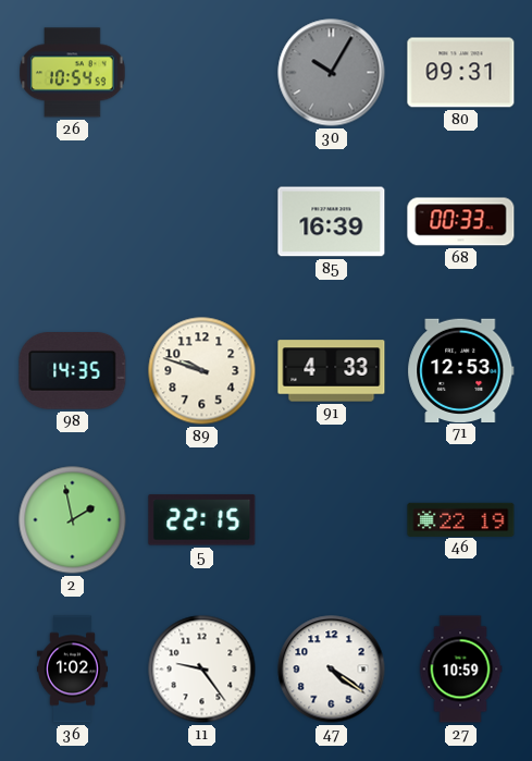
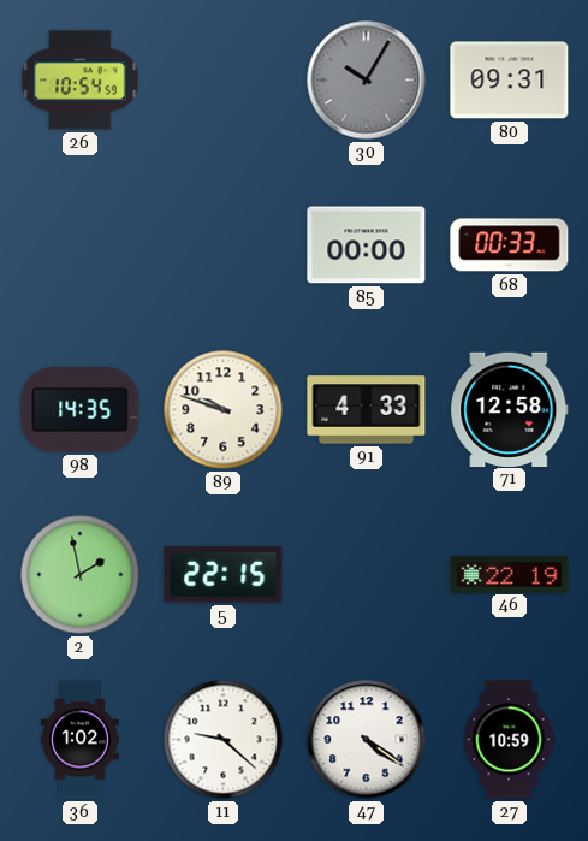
85: 16:39 -> 00:00
71: 12:53 -> 12:58
11: 9:24 -> 9:22
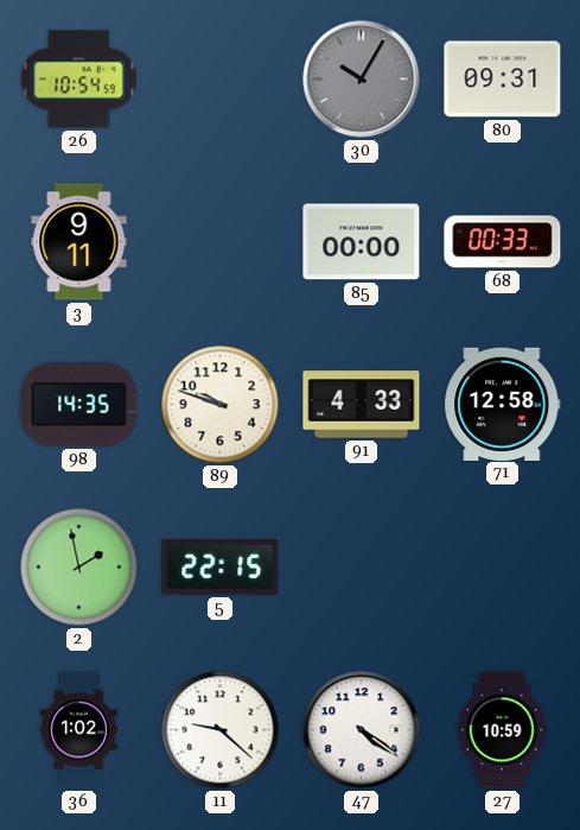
3: none -> 9:11
46: 22:19 -> none
